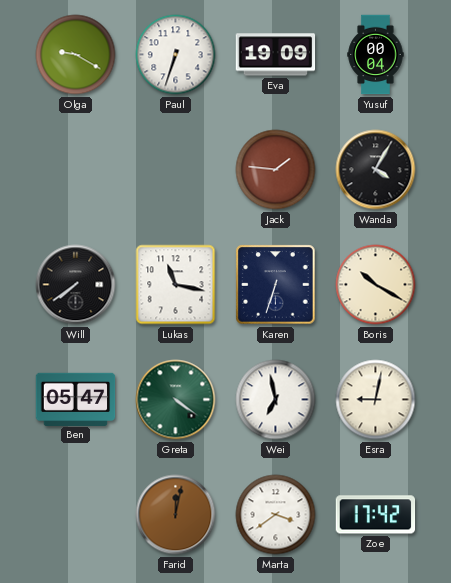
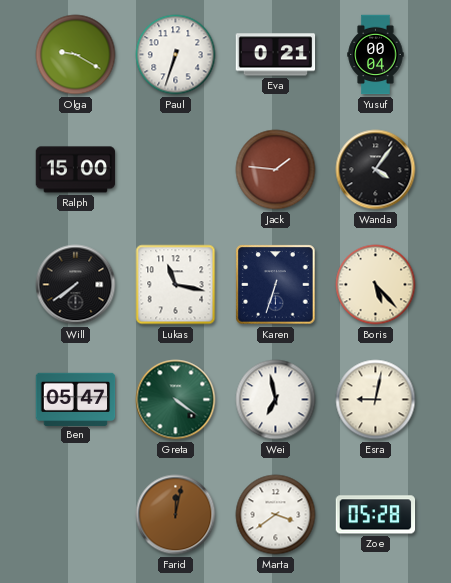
Eva: 19:09 -> 0:21
Ralph: none -> 15:00
Wanda: 4:05 -> 4:06
Boris: 10:20 -> 5:23
Zoe: 17:42 -> 05:28
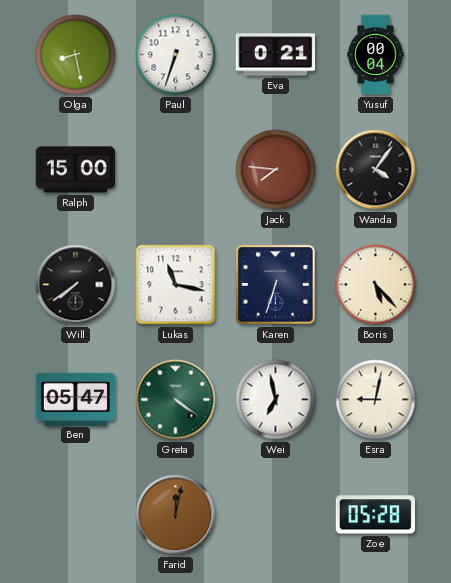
Olga: 9:20 -> 8:28
Jack: 1:46 -> 7:46
Marta: 3:39 -> none
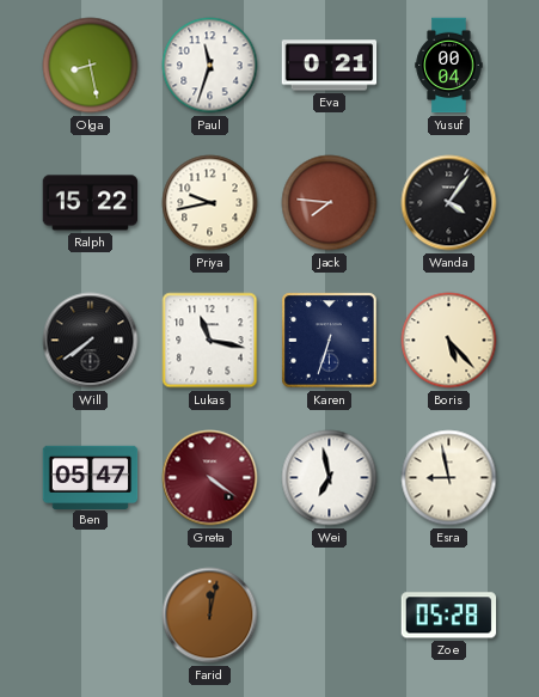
Paul: 6:33 -> 11:33
Ralph: 15:00 -> 15:22
Priya: none -> 9:43
Greta dial: green -> burgundy
Esra: 9:02 -> 8:58
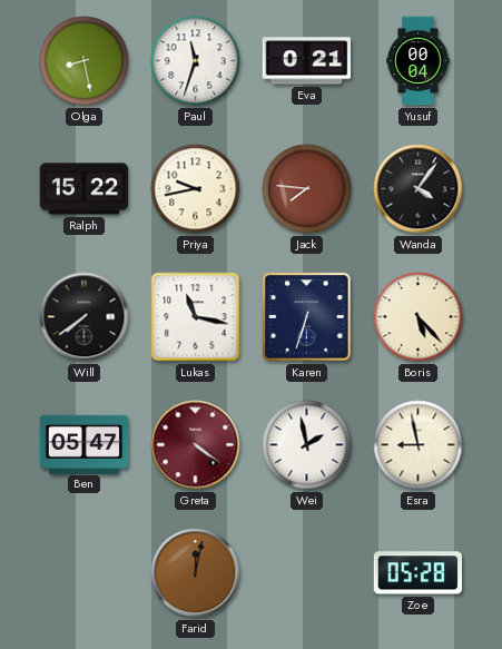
Wei: 6:58 -> 1:58
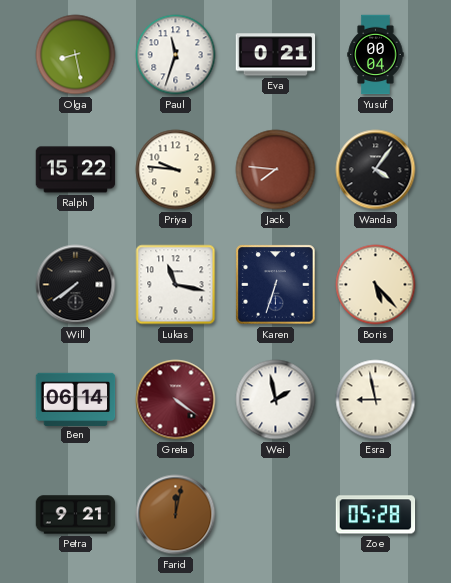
Priya: 9:43 -> 9:46
Ben: 05:47 -> 06:14
Petra: none -> 9:21
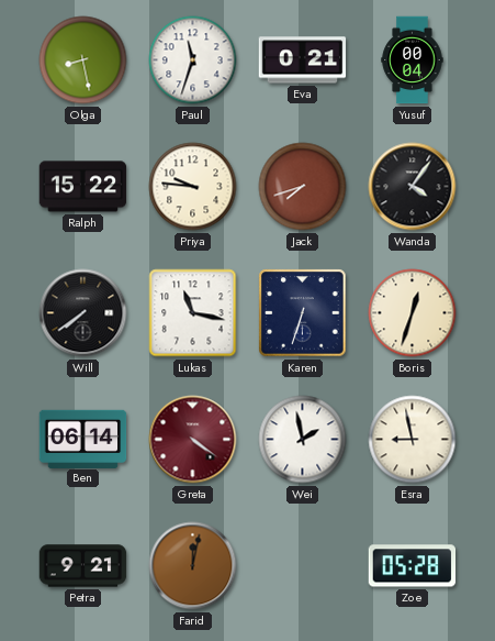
Jack: 7:46 -> 7:42
Boris: 5:23 -> 12:33
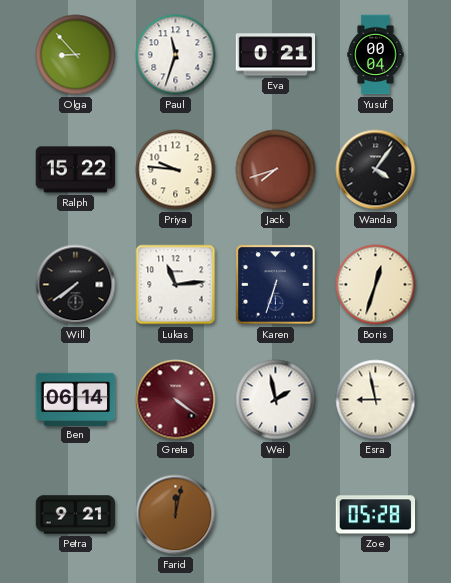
Olga: 8:28 -> 8:53
Lukas: 11:17 -> 11:14
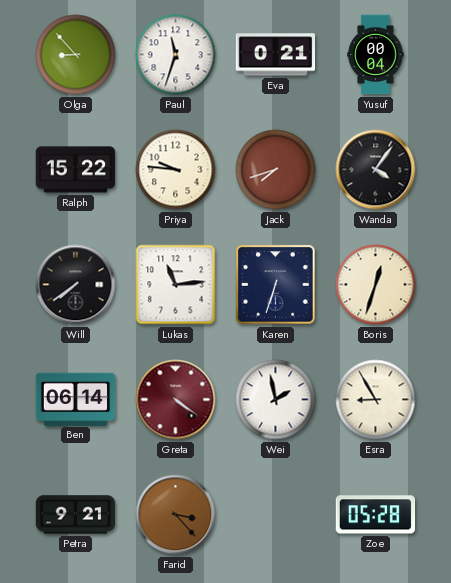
Esra: 8:58 -> 8:55
Farid: 12:02 -> 3:23
